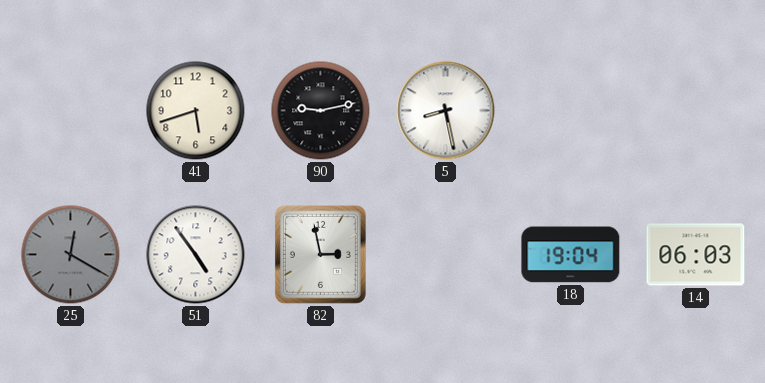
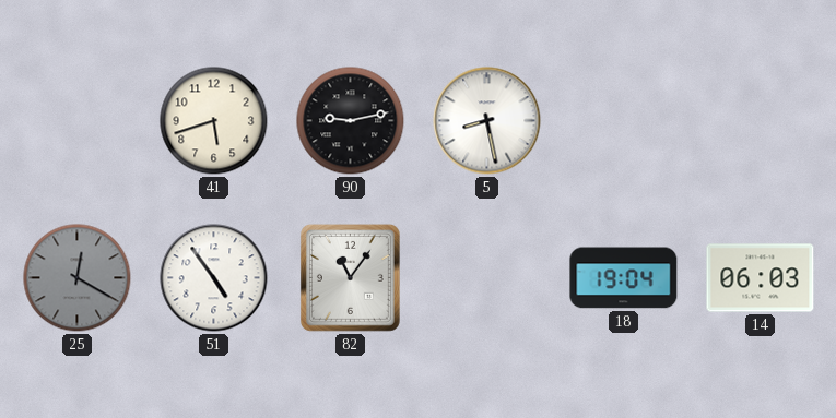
82: 2:58 -> 11:06
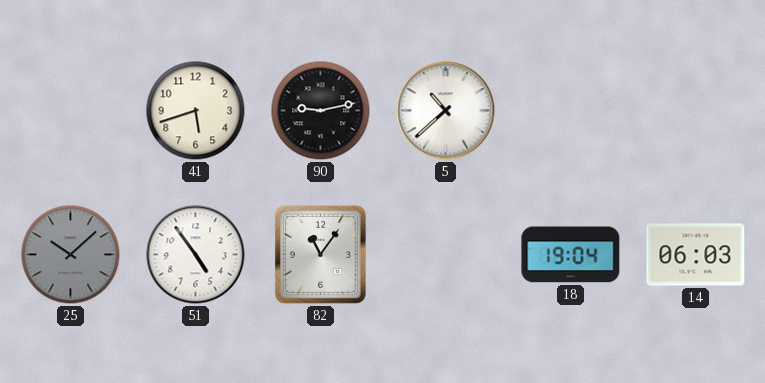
5: 8:28 -> 10:38
25: 12:20 -> 10:08
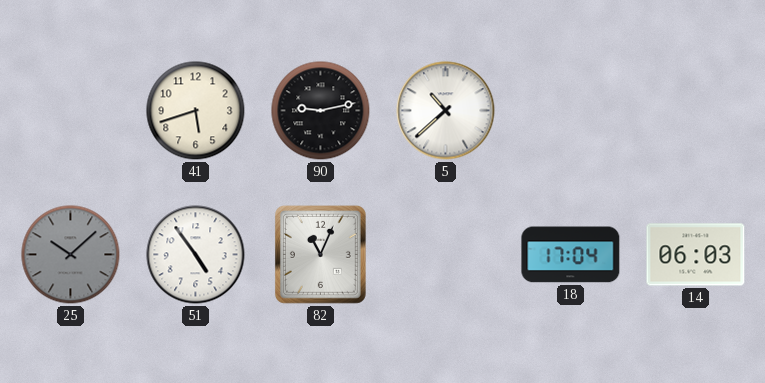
82: 11:06 -> 11:04
18: 19:04 -> 17:04
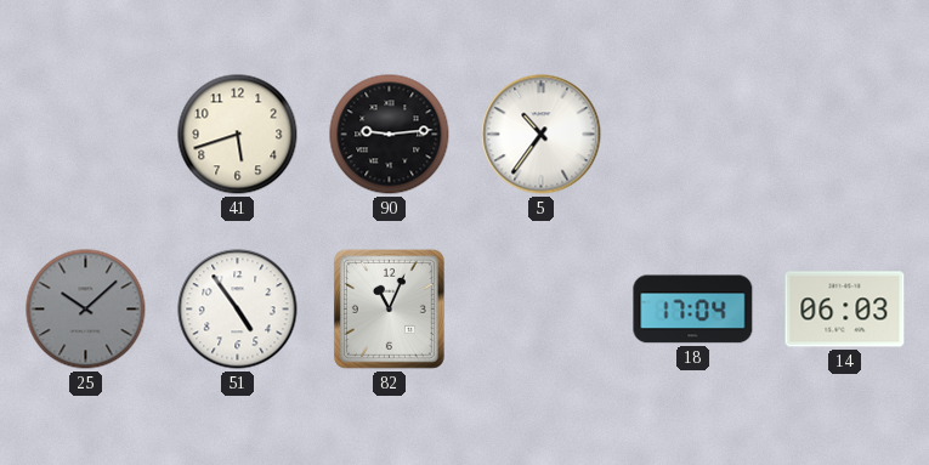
90: 9:13 -> 9:14
5: 10:38 -> 10:36
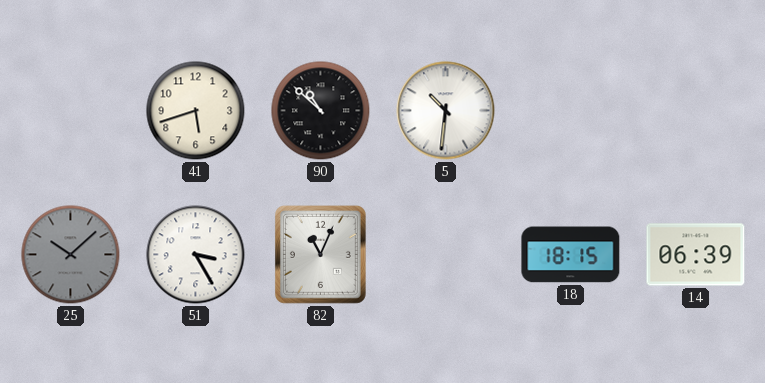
90: 9:14 -> 10:52
5: 10:36 -> 10:31
51: 4:54 -> 3:25
18: 17:04 -> 18:15
14: 06:03 -> 06:39
